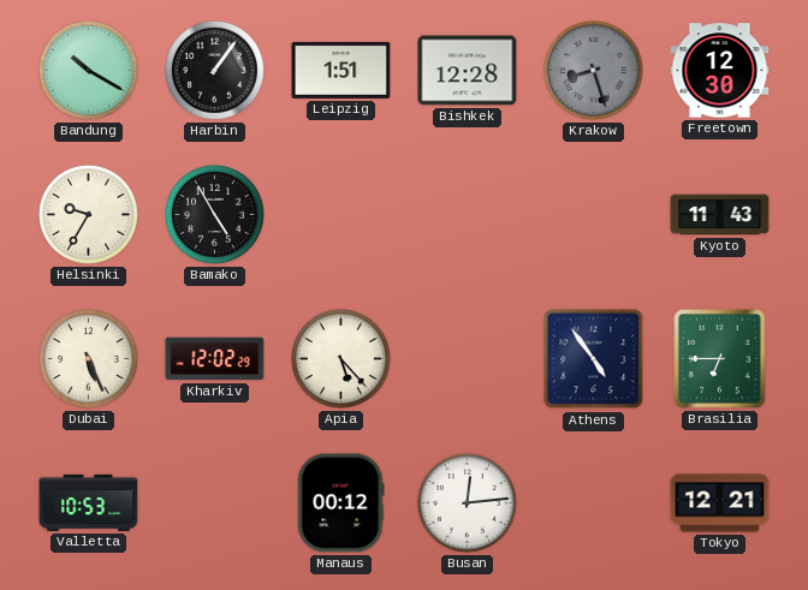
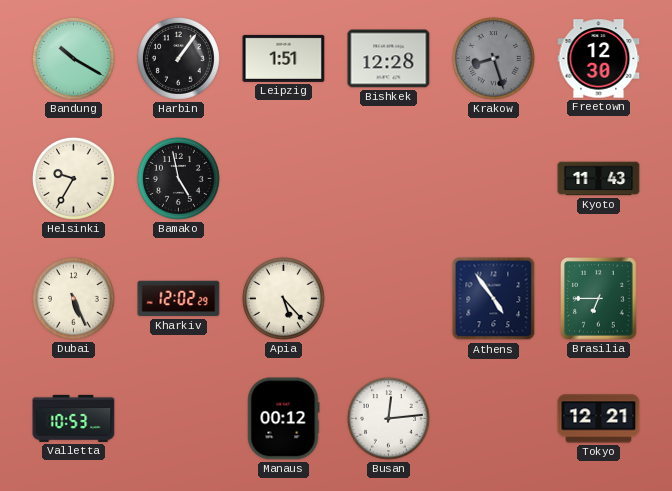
Bamako: 4:55 -> 4:58
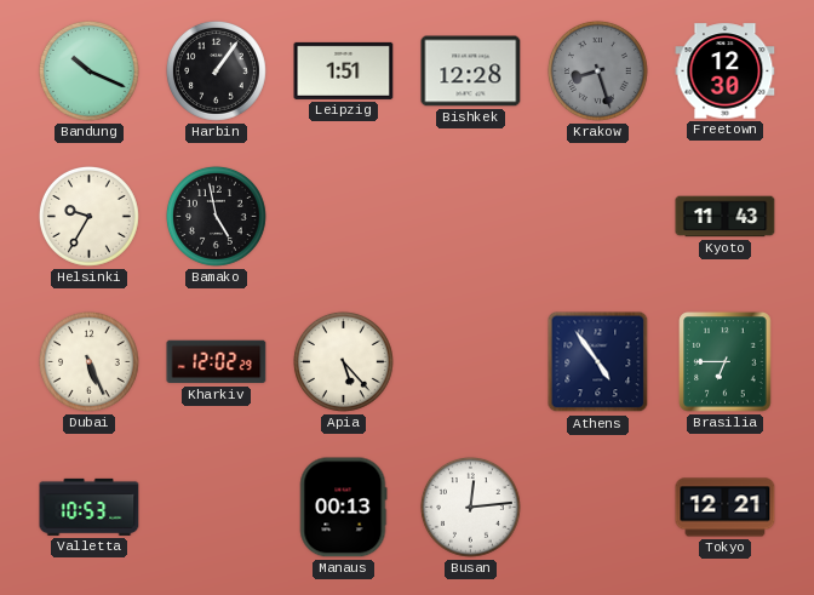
Bandung: 10:20 -> 10:19
Manaus: 00:12 -> 00:13
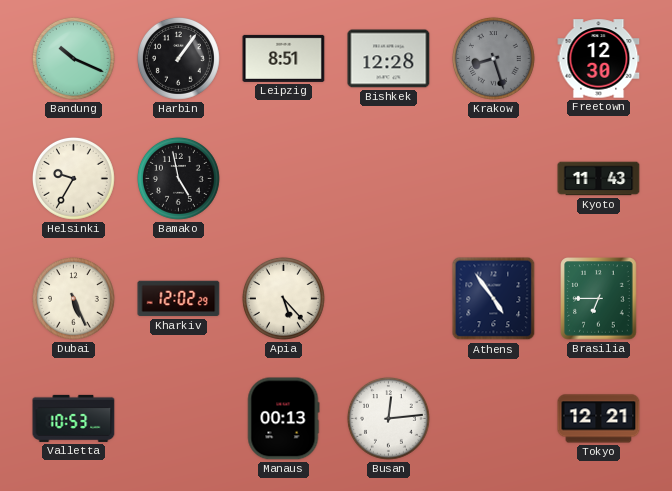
Leipzig: 1:51 -> 8:51
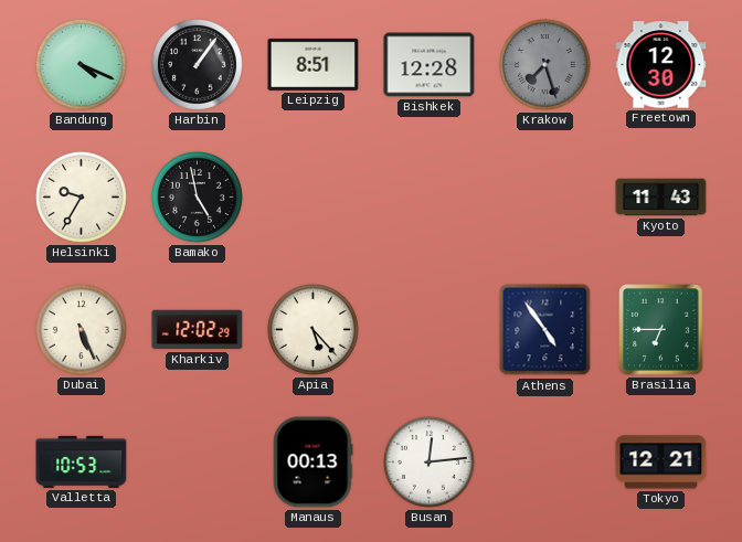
Bandung: 10:19 -> 4:19
Krakow: 8:27 -> 7:27
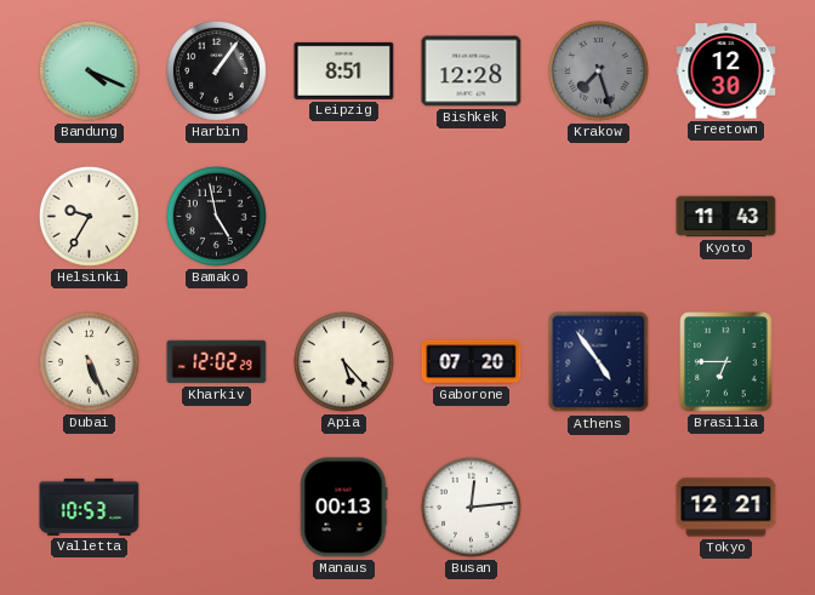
Gaborone: none -> 07:20
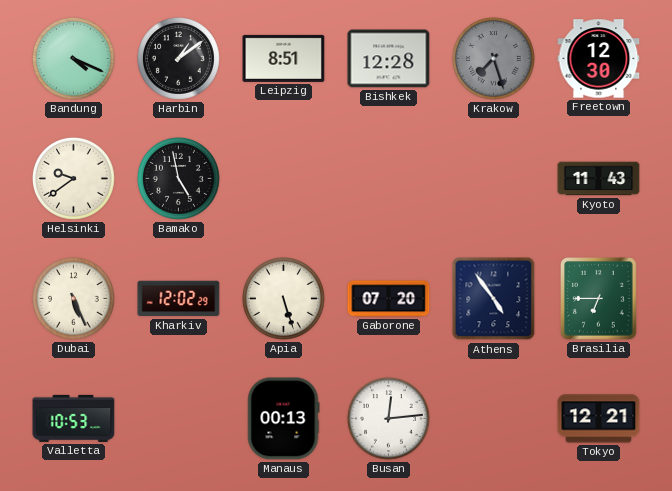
Harbin: 1:06 -> 1:09
Helsinki: 9:35 -> 9:39
Apia: 5:23 -> 5:27
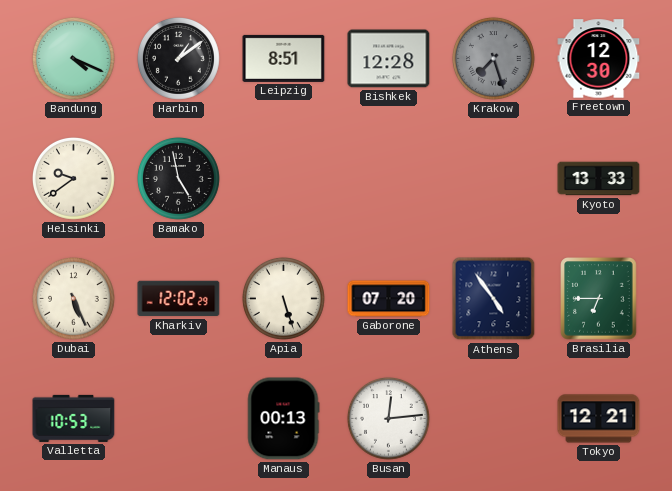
Kyoto: 11:43 -> 13:33
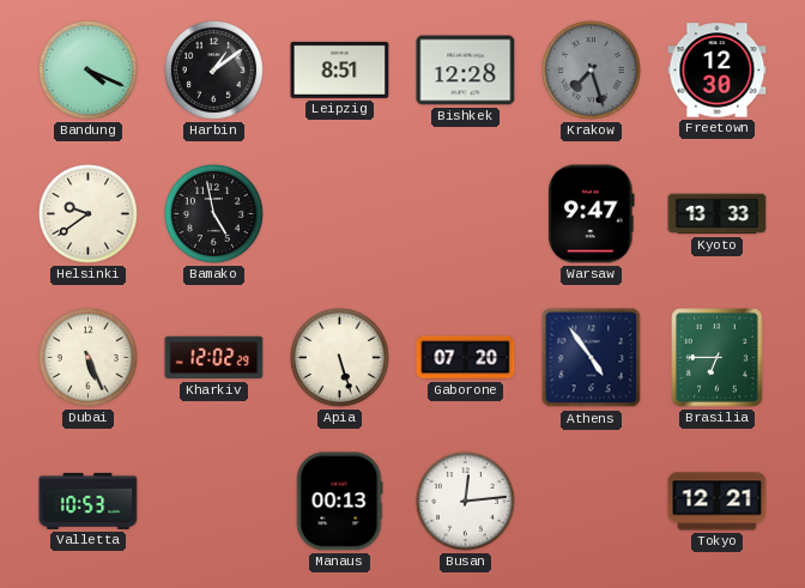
Warsaw: none -> 9:47
